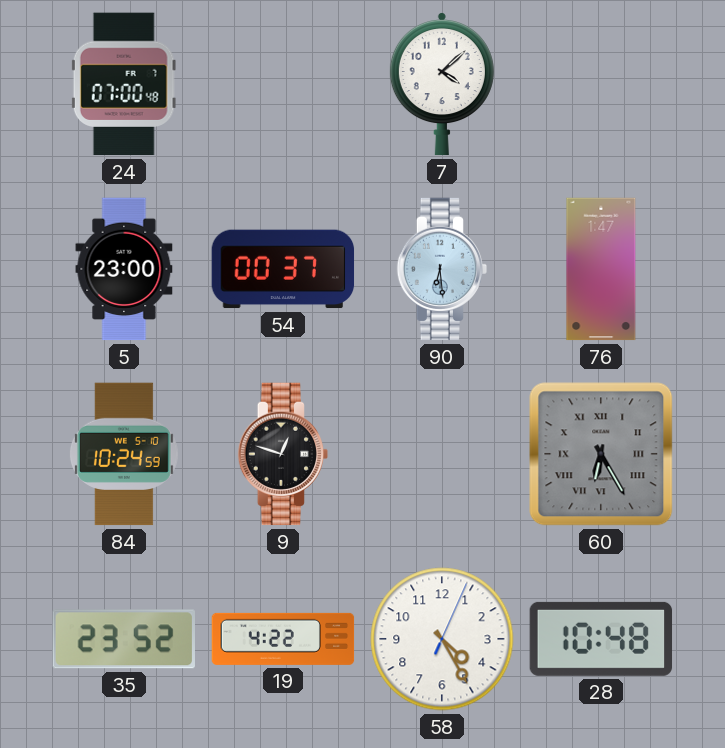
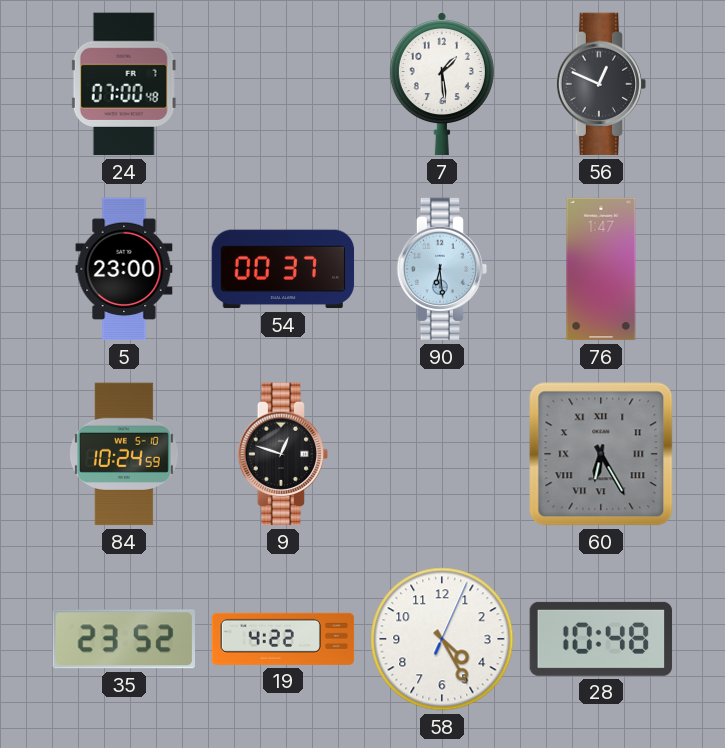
7: 4:08 -> 1:29
56: none -> 12:49
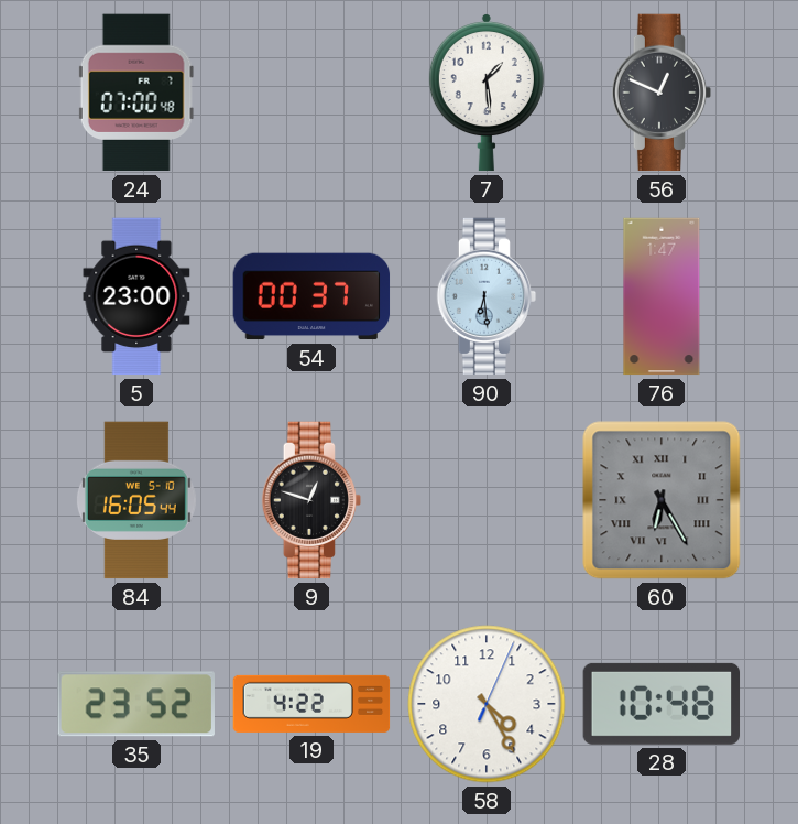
84: 10:24 -> 16:05
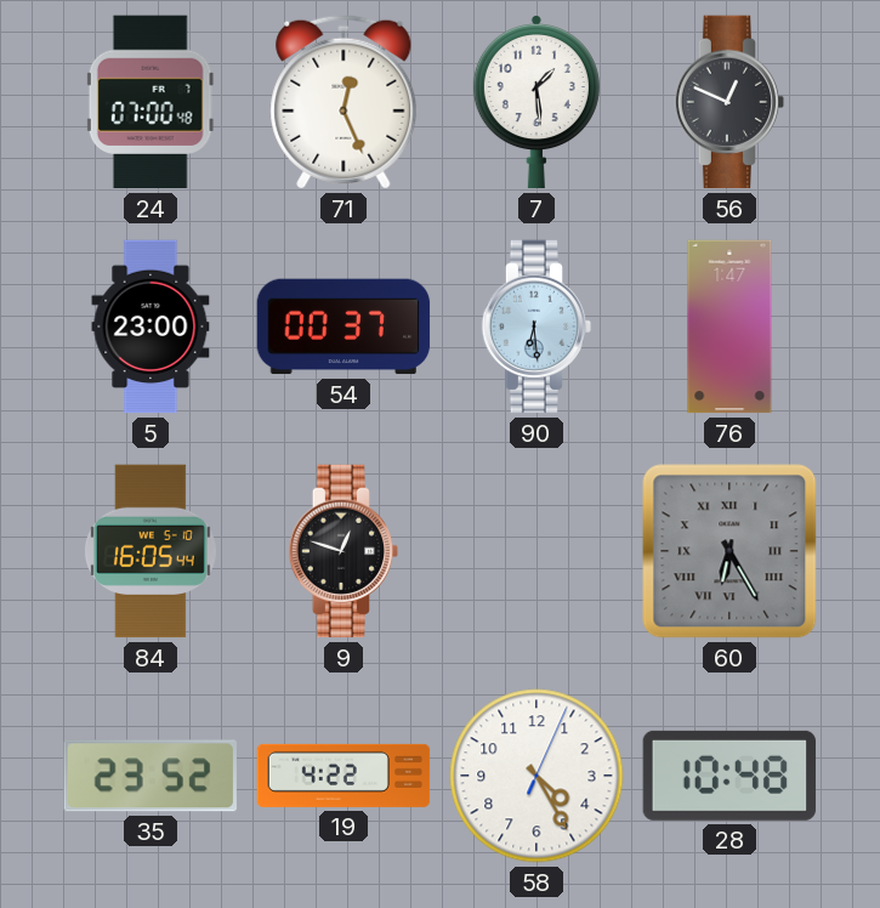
71: none -> 12:26
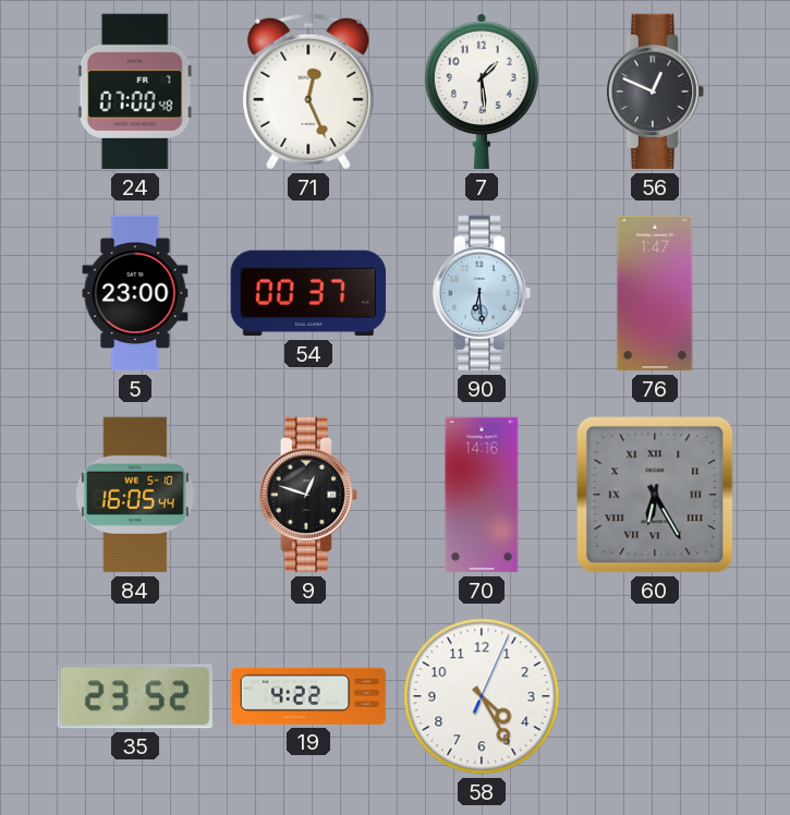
70: none -> 14:16
28: 10:48 -> none
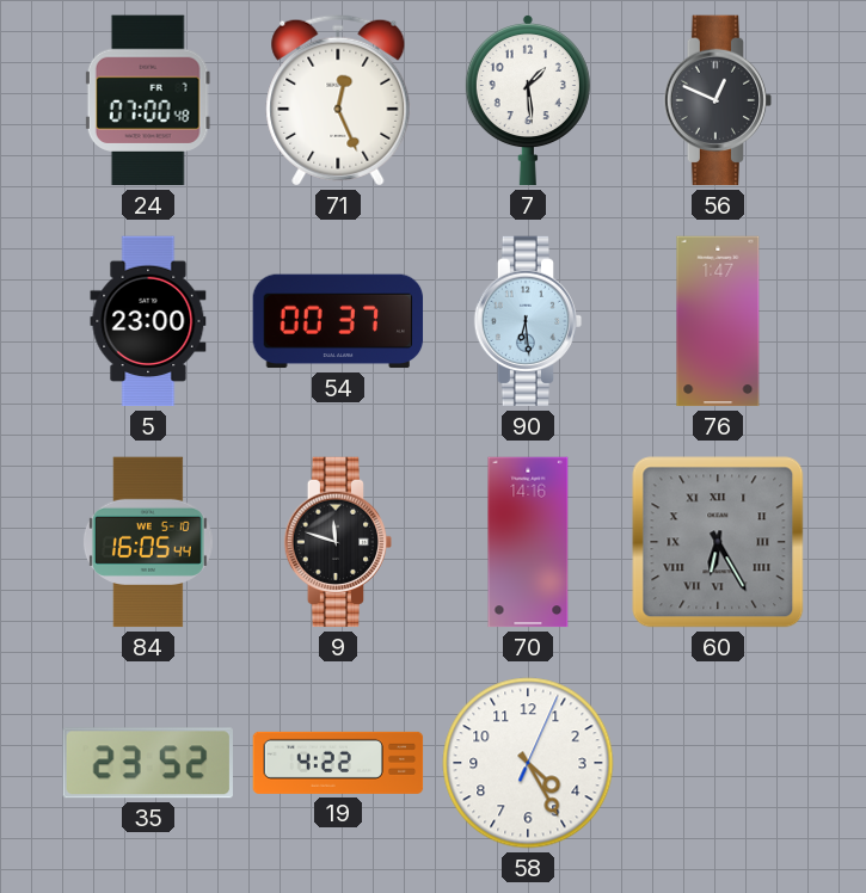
9: 12:48 -> 11:48
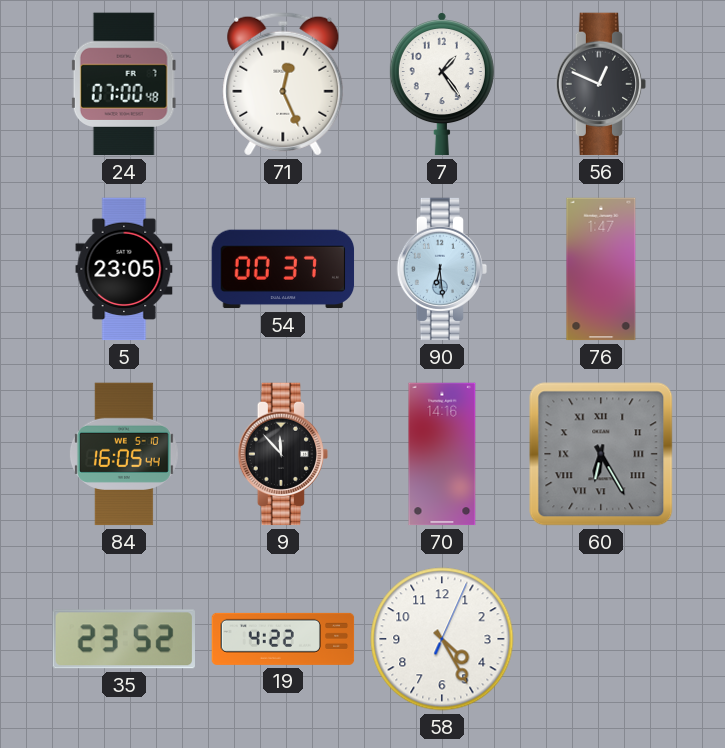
7: 1:29 -> 1:24
5: 23:00 -> 23:05
9: 11:48 -> 11:53
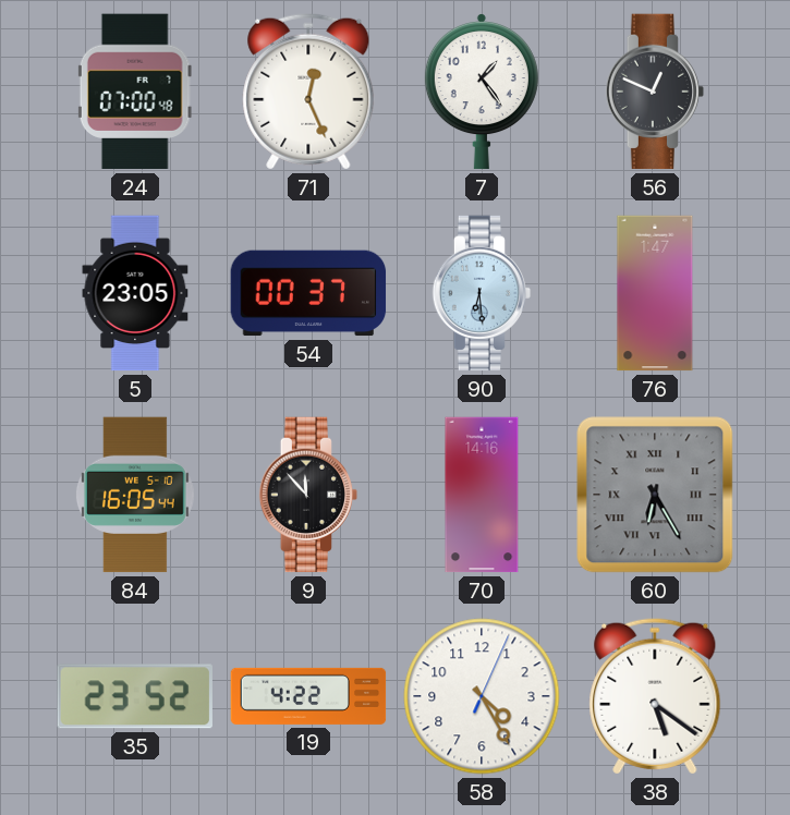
38: none -> 5:21
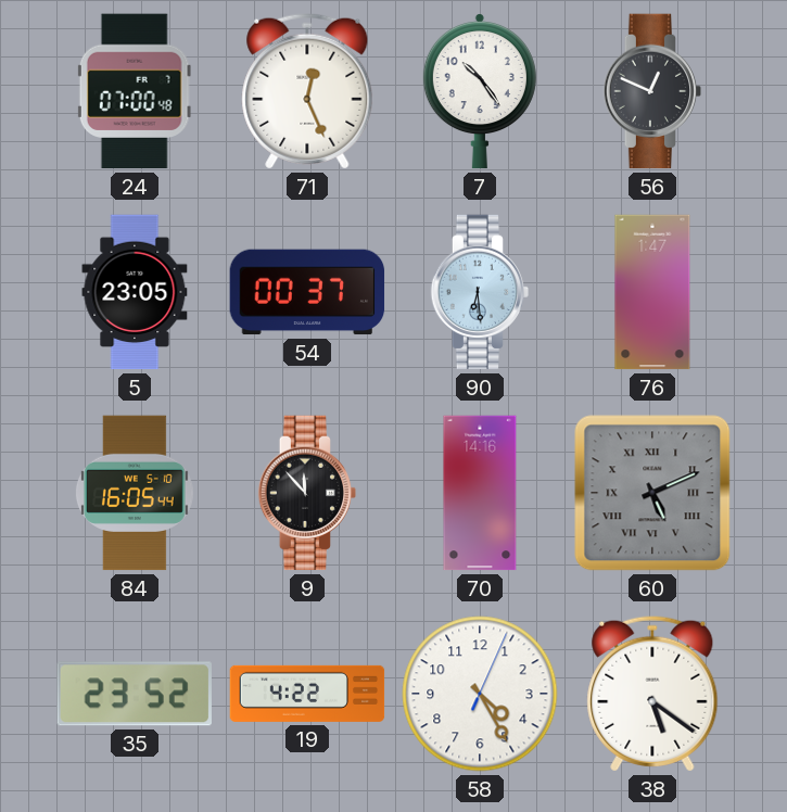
7: 1:24 -> 10:24
60: 6:25 -> 5:11
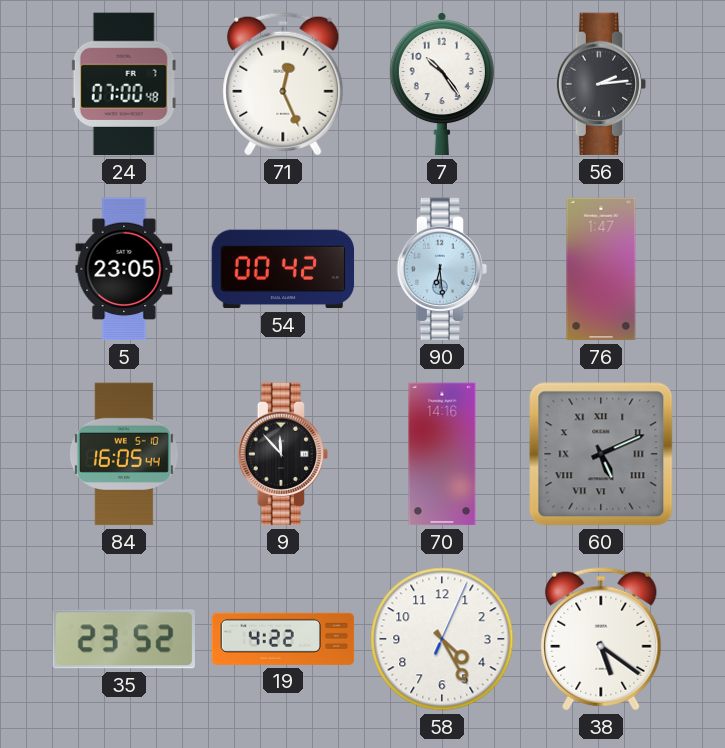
56: 12:49 -> 2:14
54: 00:37 -> 00:42
